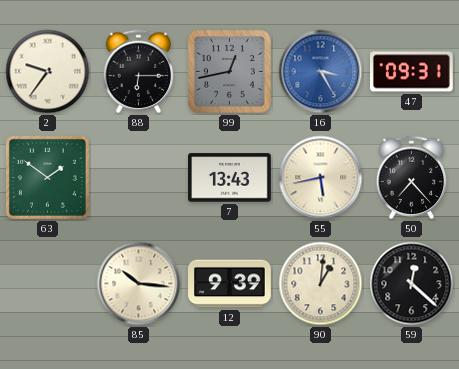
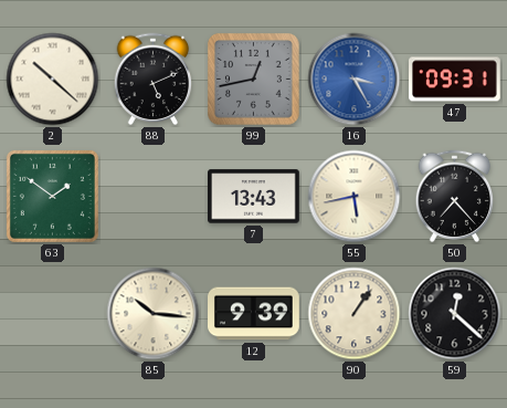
2: 9:36 -> 10:22
88: 6:15 -> 5:11
90: 1:01 -> 1:06
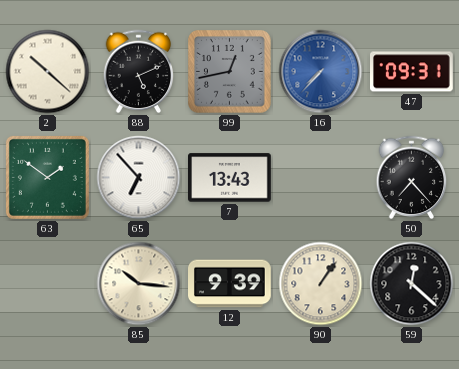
16: 3:25 -> 7:37
65: none -> 6:53
55: 5:43 -> none
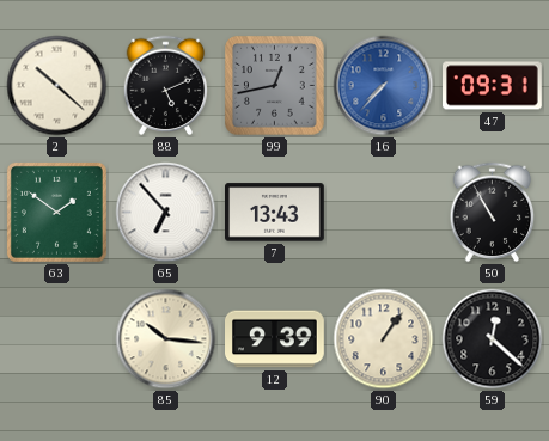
50: 7:23 -> 10:55
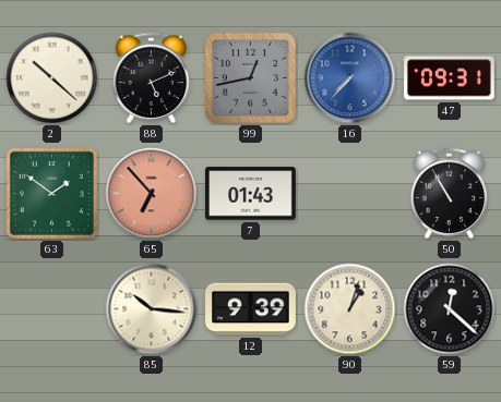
65 dial: white -> salmon
7: 13:43 -> 01:43
90: 1:06 -> 1:03
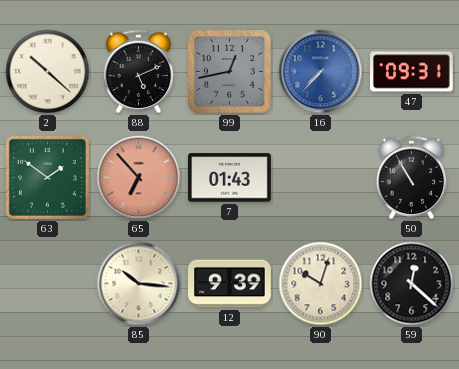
90: 1:03 -> 10:03
